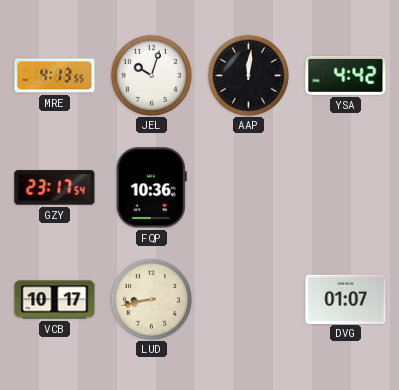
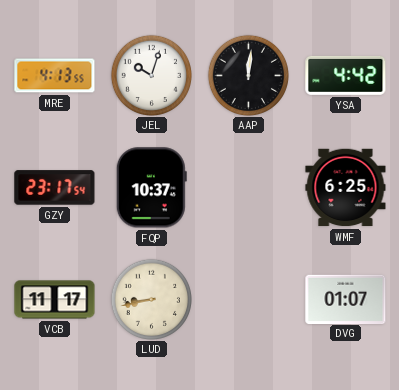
FQP: 10:36 -> 10:37
WMF: none -> 6:25
VCB: 10:17 -> 11:17
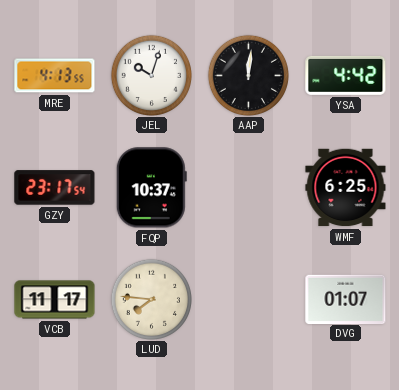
LUD: 8:43 -> 7:46
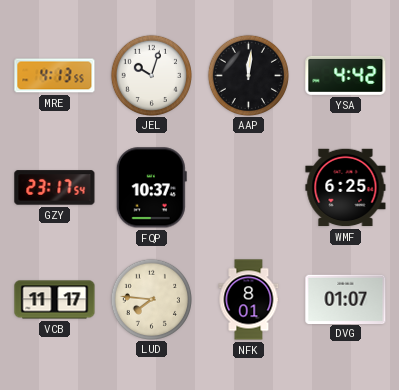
NFK: none -> 8:01
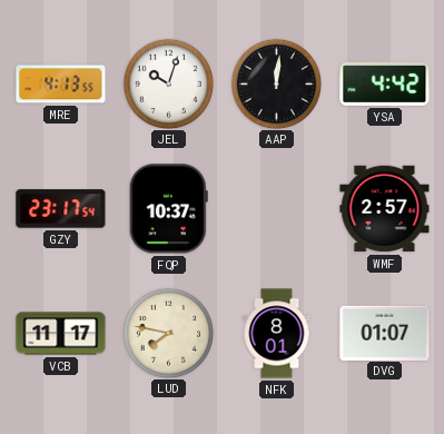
WMF: 6:25 -> 2:57
LUD: 7:46 -> 7:47
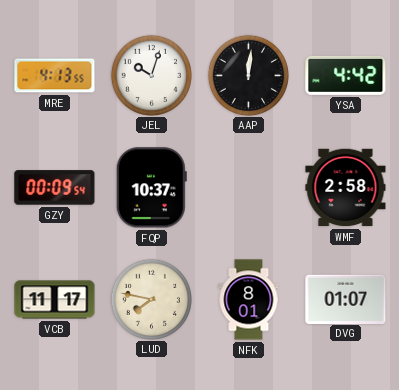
GZY: 23:17 -> 00:09
WMF: 2:57 -> 2:58
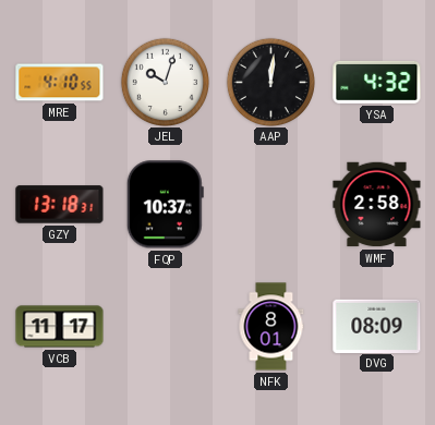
MRE: 4:13 -> 4:10
YSA: 4:42 -> 4:32
GZY: 00:09 -> 13:18
LUD: 7:47 -> none
DVG: 01:07 -> 08:09
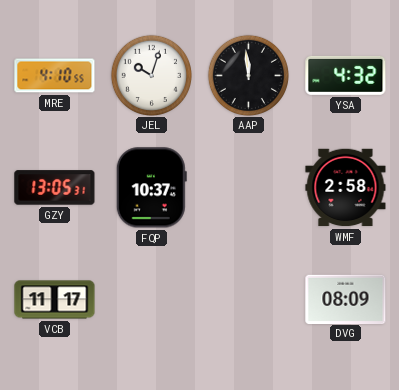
AAP: 12:01 -> 11:59
GZY: 13:18 -> 13:05
NFK: 8:01 -> none
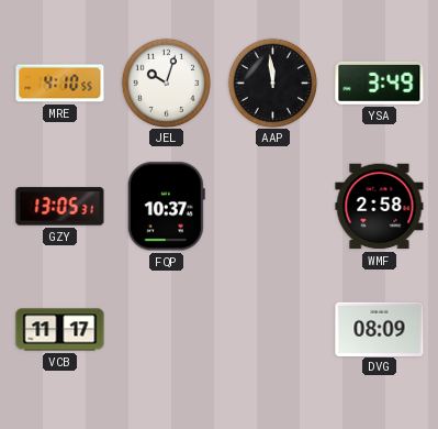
YSA: 4:32 -> 3:49
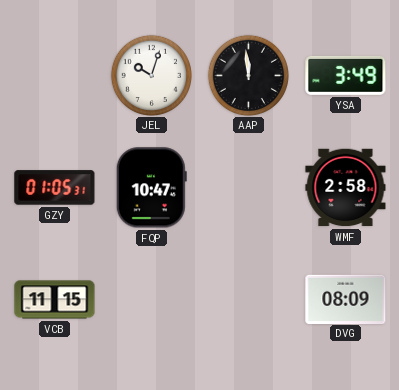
MRE: 4:10 -> none
GZY: 13:05 -> 01:05
FQP: 10:37 -> 10:47
VCB: 11:17 -> 11:15
